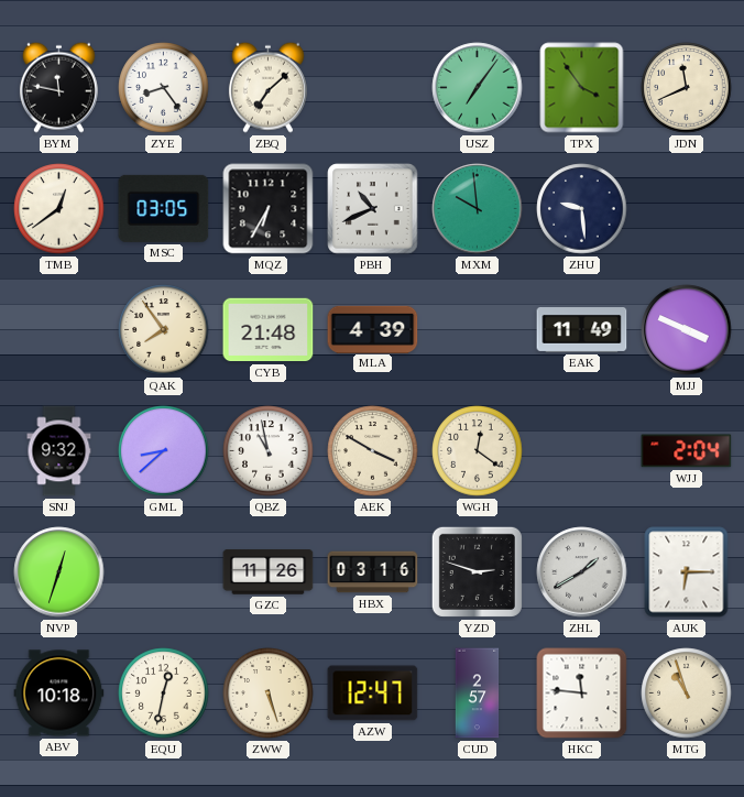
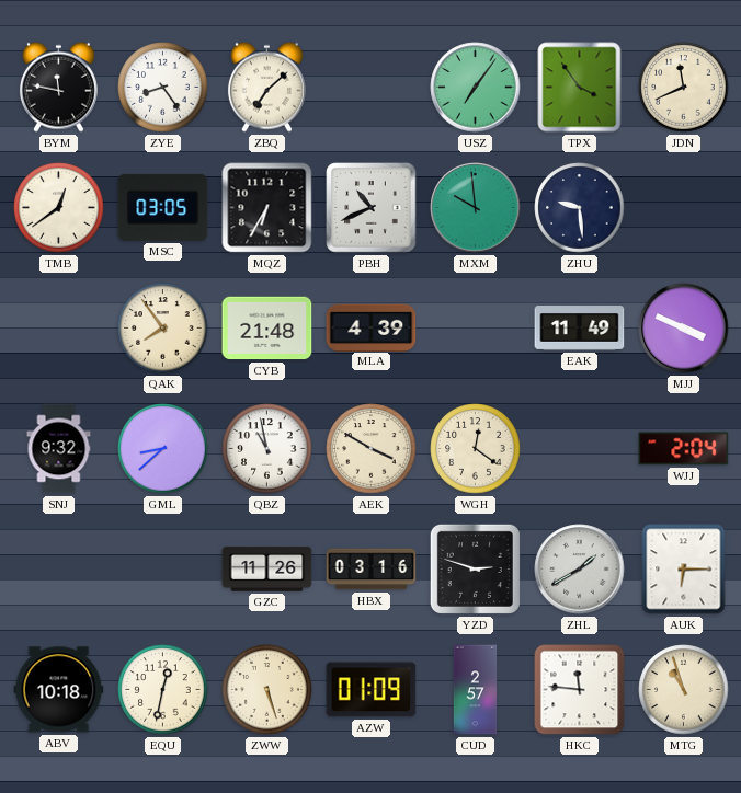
NVP: 12:33 -> none
AZW: 12:47 -> 01:09
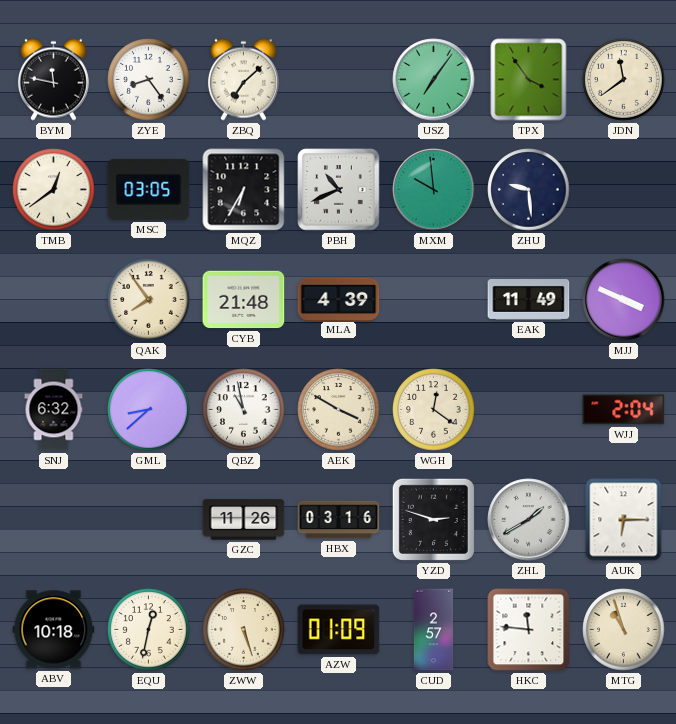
JDN: 11:41 -> 11:39
SNJ: 9:32 -> 6:32
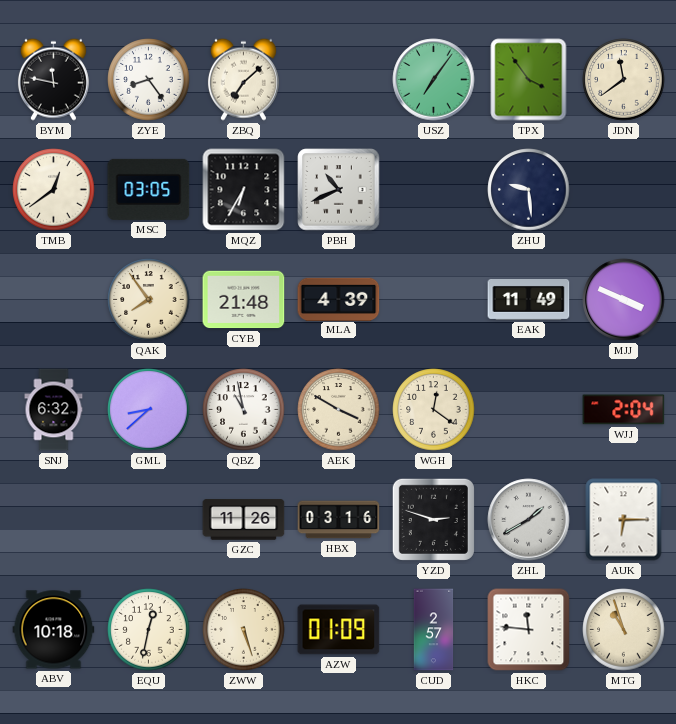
MXM: 9:59 -> none
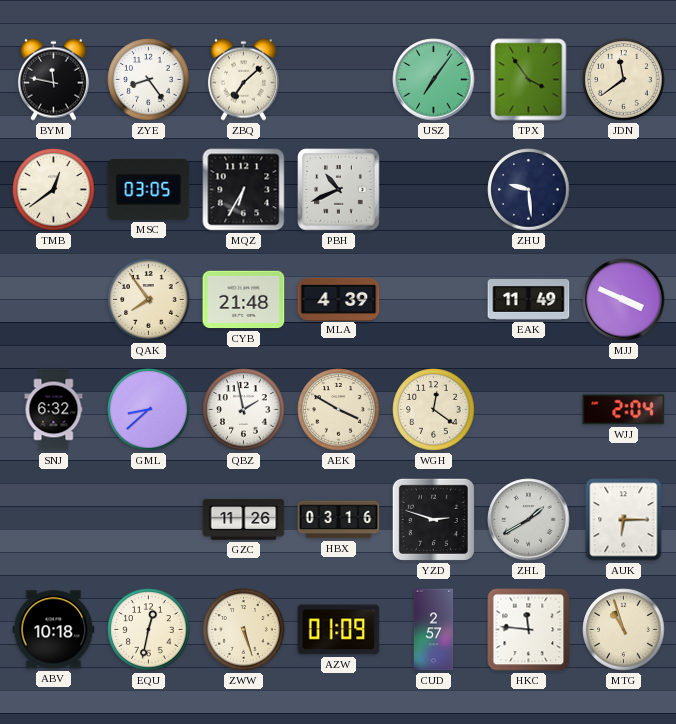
QBZ: 10:58 -> 1:58
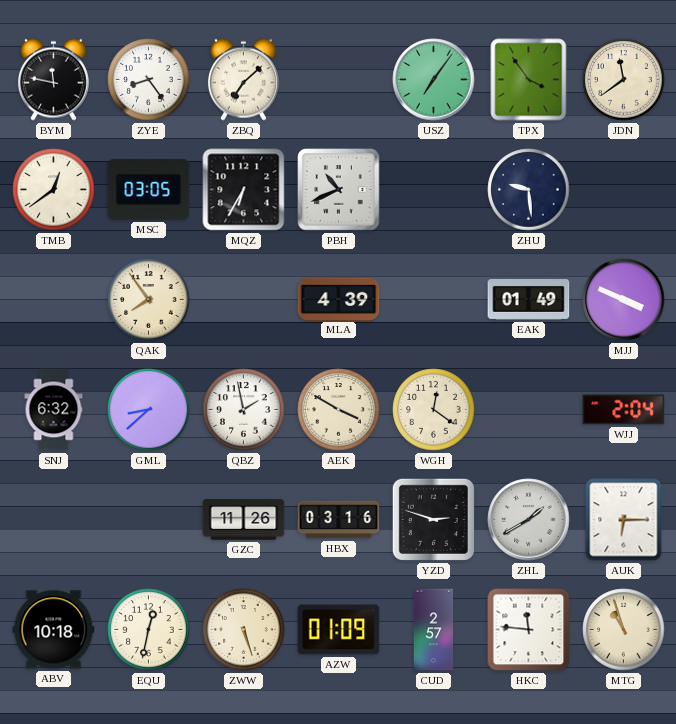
CYB: 21:48 -> none
EAK: 11:49 -> 01:49
